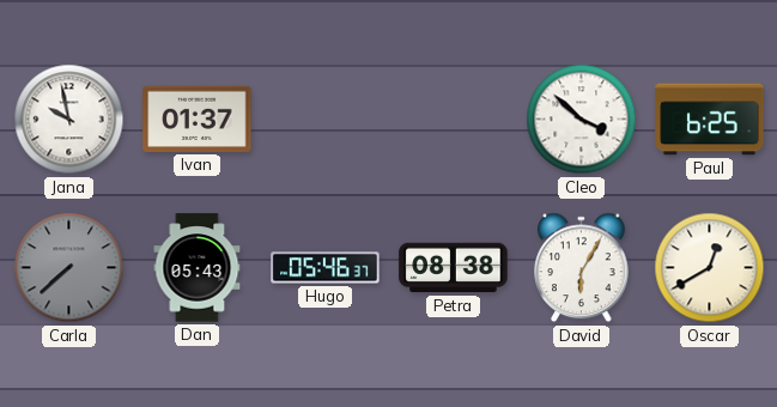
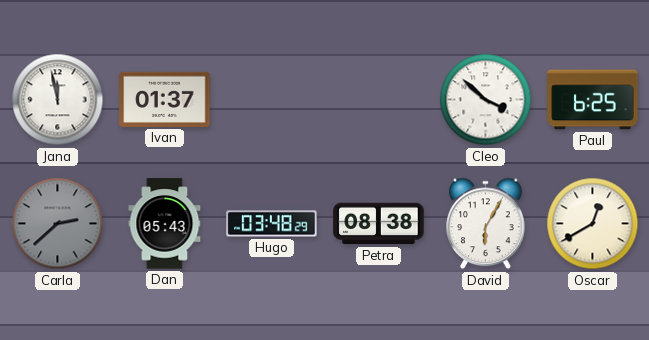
Jana: 9:58 -> 11:58
Carla: 7:38 -> 2:38
Hugo: 05:46 -> 03:48
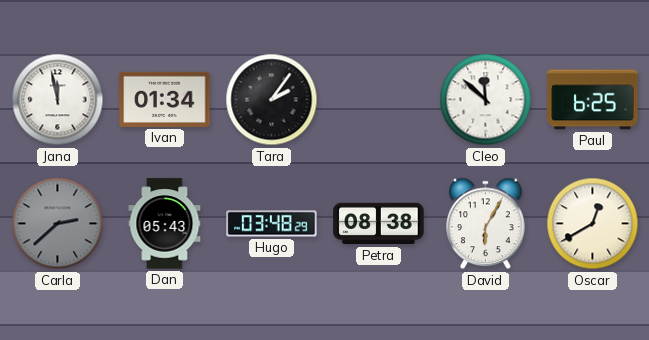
Ivan: 01:37 -> 01:34
Tara: none -> 2:06
Cleo: 3:52 -> 11:52
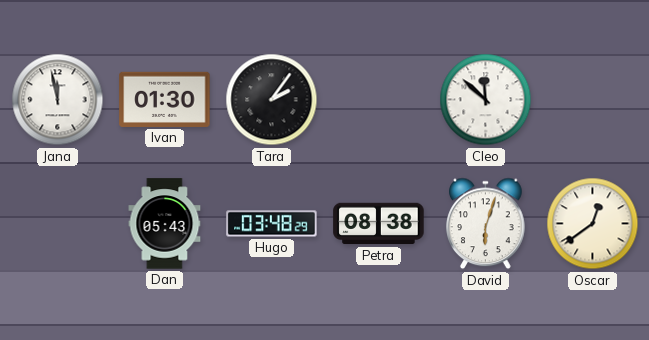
Ivan: 01:34 -> 01:30
Paul: 6:25 -> none
Carla: 2:38 -> none
David: 6:05 -> 6:03
Oscar: 12:40 -> 12:39
